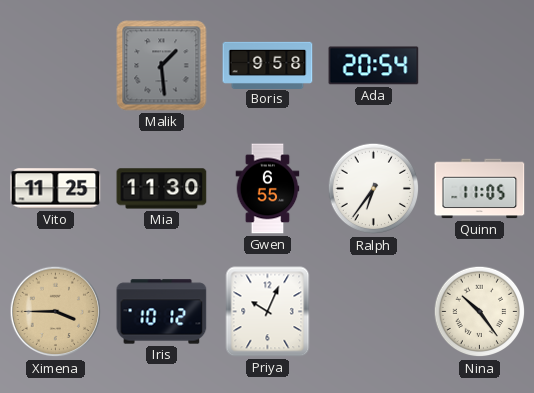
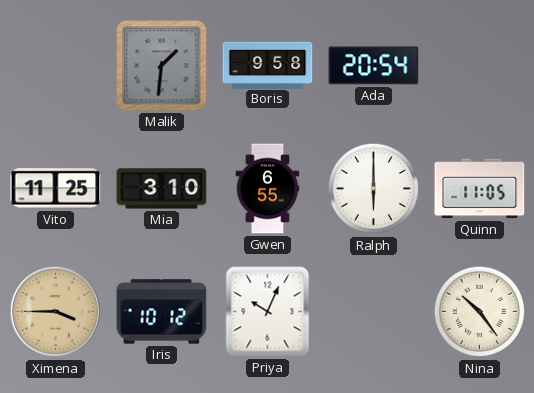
Malik: 1:29 -> 1:31
Mia: 11:30 -> 3:10
Ralph: 6:36 -> 6:00
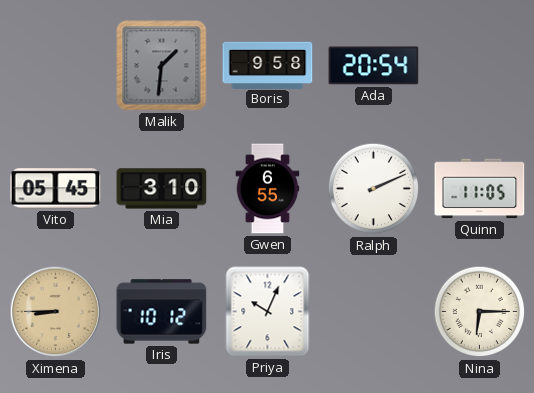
Vito: 11:25 -> 05:45
Ralph: 6:00 -> 2:11
Ximena: 3:45 -> 8:45
Nina: 10:24 -> 6:15
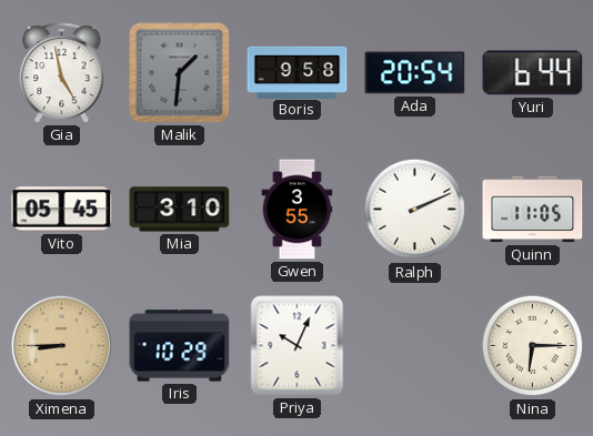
Gia: none -> 4:58
Yuri: none -> 6:44
Gwen: 6:55 -> 3:55
Iris: 10:12 -> 10:29
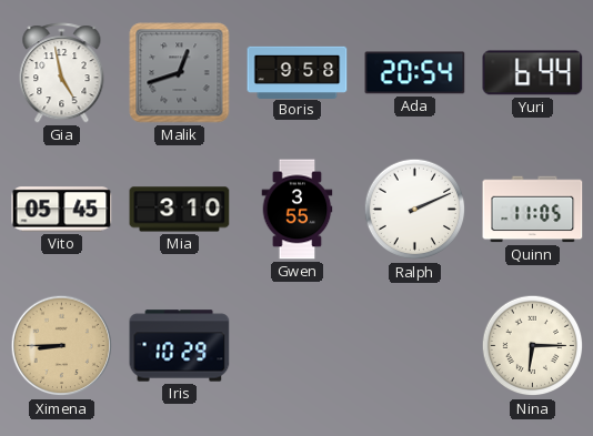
Malik: 1:31 -> 12:42
Priya: 10:04 -> none
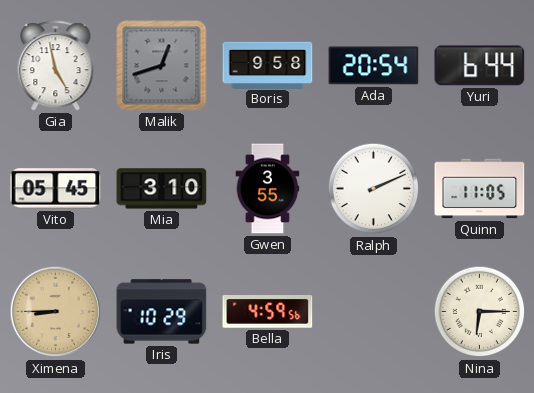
Bella: none -> 4:59
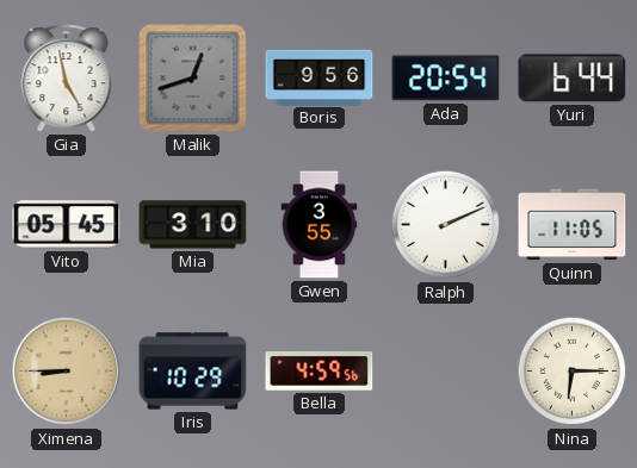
Boris: 9:58 -> 9:56
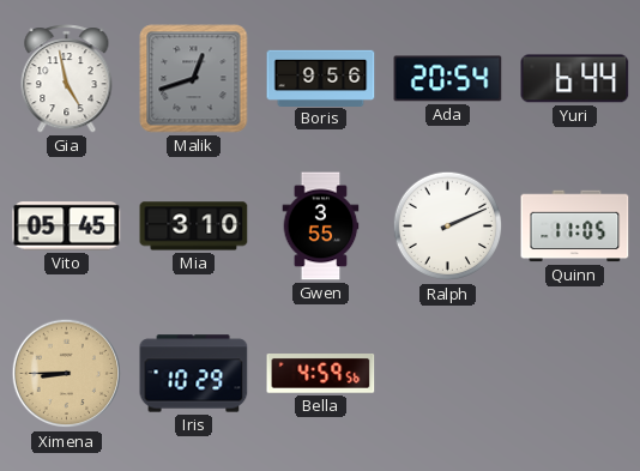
Nina: 6:15 -> none
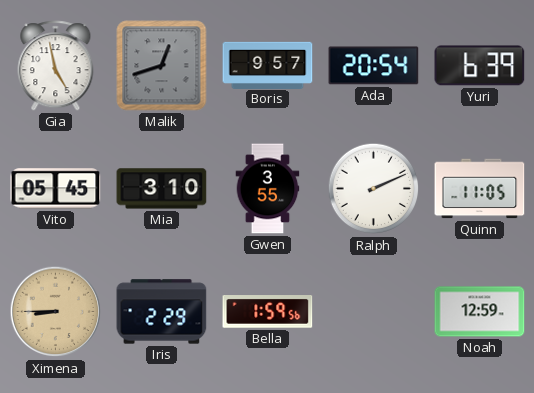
Boris: 9:56 -> 9:57
Yuri: 6:44 -> 6:39
Iris: 10:29 -> 2:29
Bella: 4:59 -> 1:59
Noah: none -> 12:59
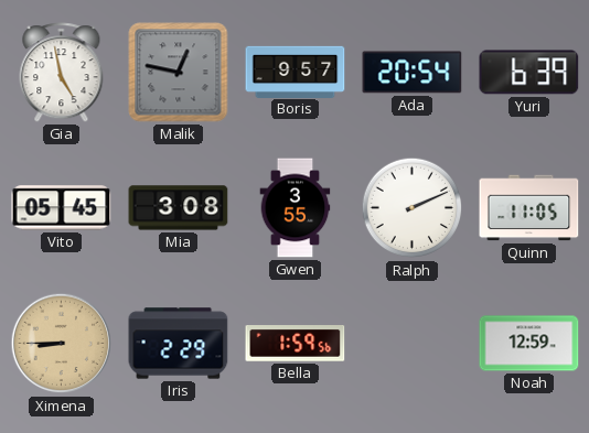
Malik: 12:42 -> 12:47
Mia: 3:10 -> 3:08
